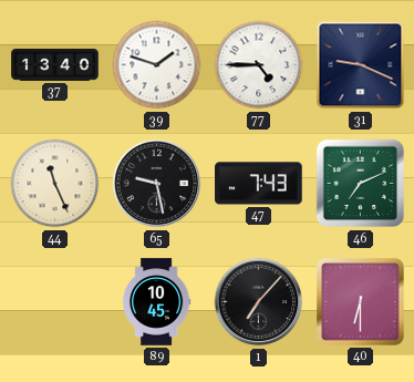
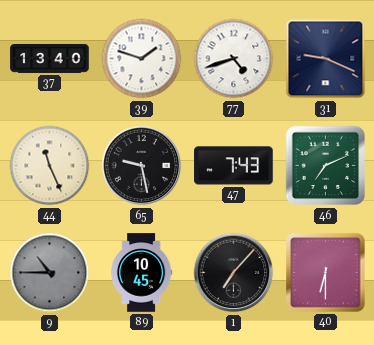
77: 4:45 -> 4:42
9: none -> 10:45
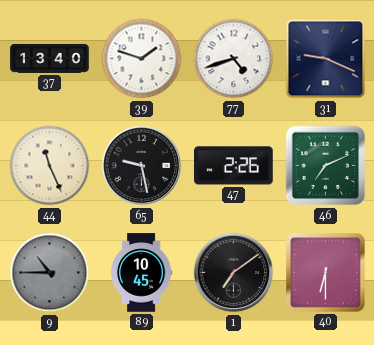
47: 7:43 -> 2:26
1: 7:07 -> 7:09
